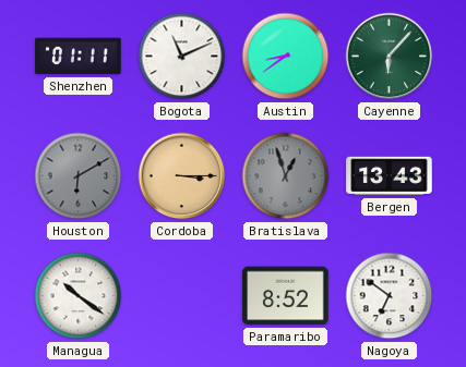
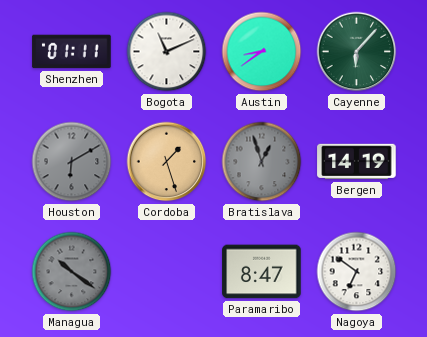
Cordoba: 3:15 -> 1:27
Bergen: 13:43 -> 14:19
Managua dial: white -> grey
Paramaribo: 8:52 -> 8:47
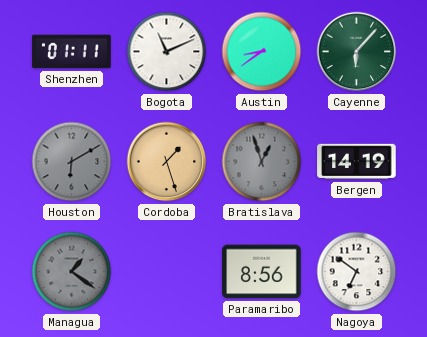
Managua: 10:21 -> 1:21
Paramaribo: 8:47 -> 8:56
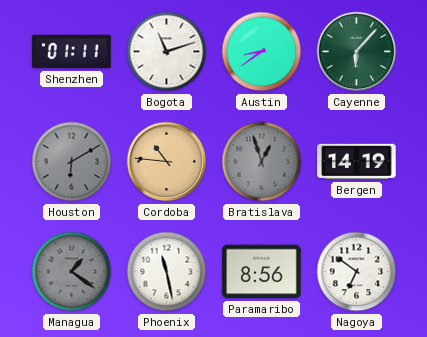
Bogota: 11:11 -> 11:12
Cordoba: 1:27 -> 10:46
Phoenix: none -> 11:28
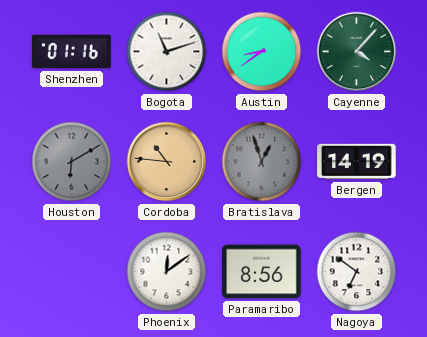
Shenzhen: 01:11 -> 01:16
Cayenne: 6:07 -> 4:07
Managua: 1:21 -> none
Phoenix: 11:28 -> 12:09
